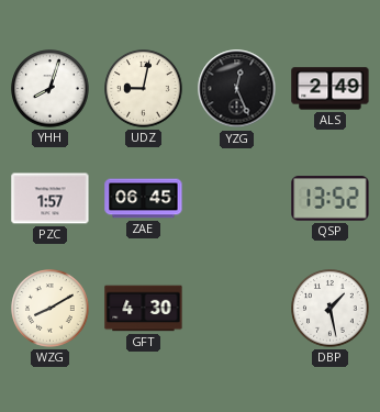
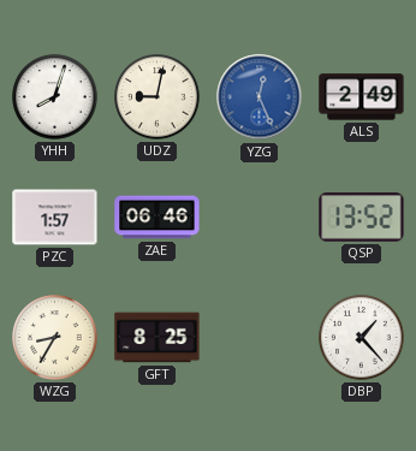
YZG dial: black -> blue
ZAE: 06:45 -> 06:46
WZG: 8:10 -> 8:35
GFT: 4:30 -> 8:25
DBP: 1:28 -> 1:23
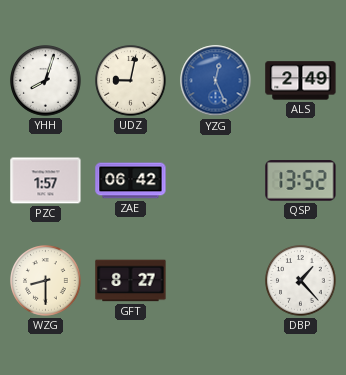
ZAE: 06:46 -> 06:42
WZG: 8:35 -> 8:30
GFT: 8:25 -> 8:27
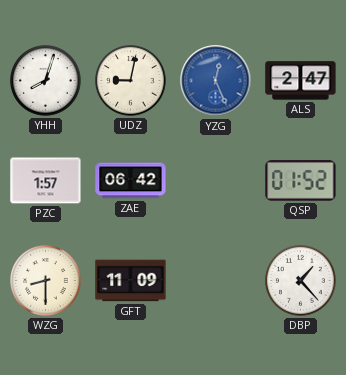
ALS: 2:49 -> 2:47
QSP: 13:52 -> 01:52
GFT: 8:27 -> 11:09
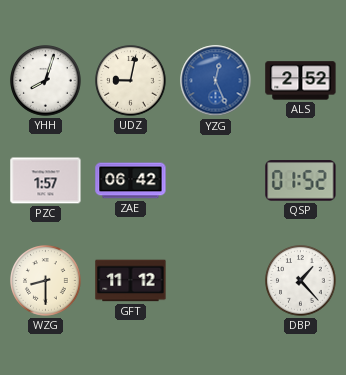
ALS: 2:47 -> 2:52
GFT: 11:09 -> 11:12
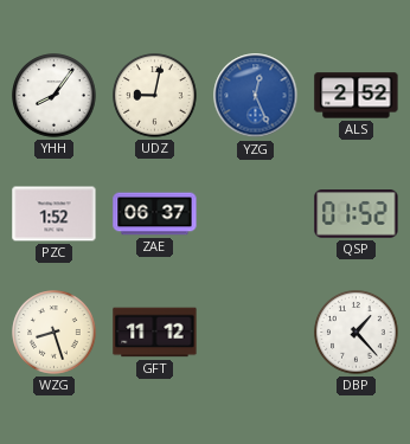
YHH: 8:03 -> 8:06
PZC: 1:57 -> 1:52
ZAE: 06:42 -> 06:37
WZG: 8:30 -> 8:27
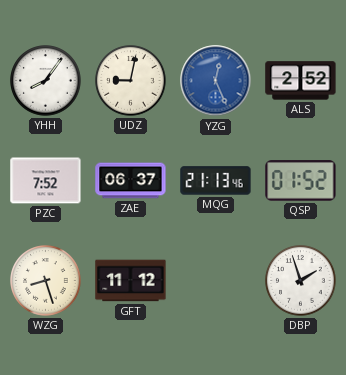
PZC: 1:52 -> 7:52
MQG: none -> 21:13
DBP: 1:23 -> 1:57
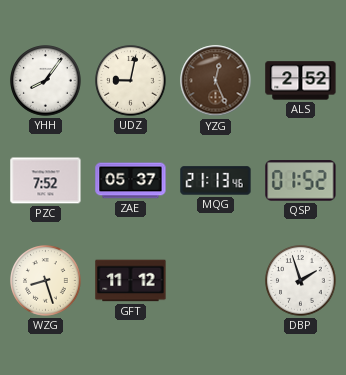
YZG dial: blue -> brown
ZAE: 06:37 -> 05:37
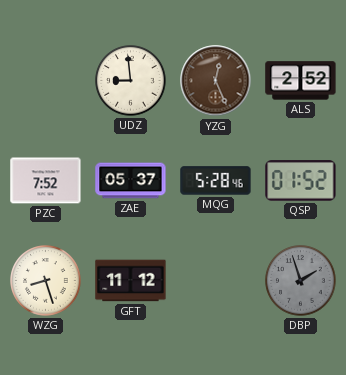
YHH: 8:06 -> none
UDZ: 9:02 -> 8:59
MQG: 21:13 -> 5:28
DBP dial: white -> grey
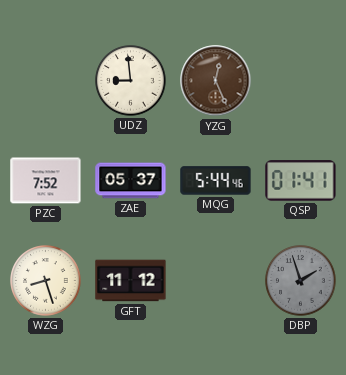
ALS: 2:52 -> none
MQG: 5:28 -> 5:44
QSP: 01:52 -> 01:41
